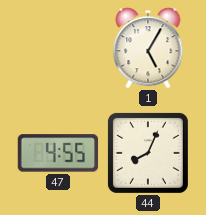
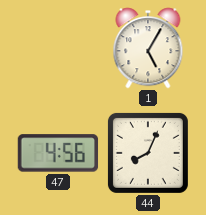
47: 4:55 -> 4:56
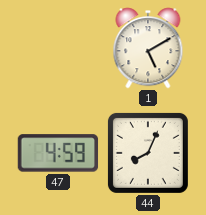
1: 5:05 -> 5:10
47: 4:56 -> 4:59
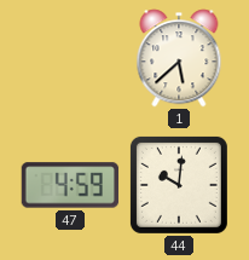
1: 5:10 -> 5:38
44: 8:04 -> 10:01
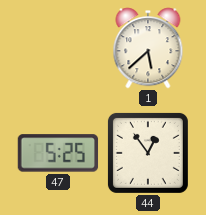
47: 4:59 -> 5:25
44: 10:01 -> 12:54
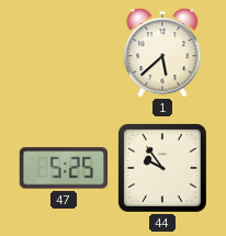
44: 12:54 -> 9:54
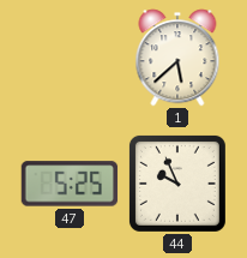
44: 9:54 -> 9:56
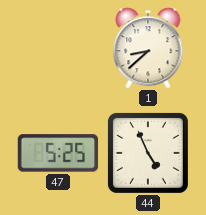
1: 5:38 -> 8:38
44: 9:56 -> 4:56
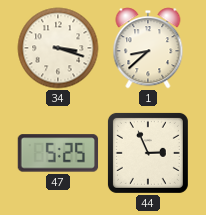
34: none -> 3:18
44: 4:56 -> 2:56
